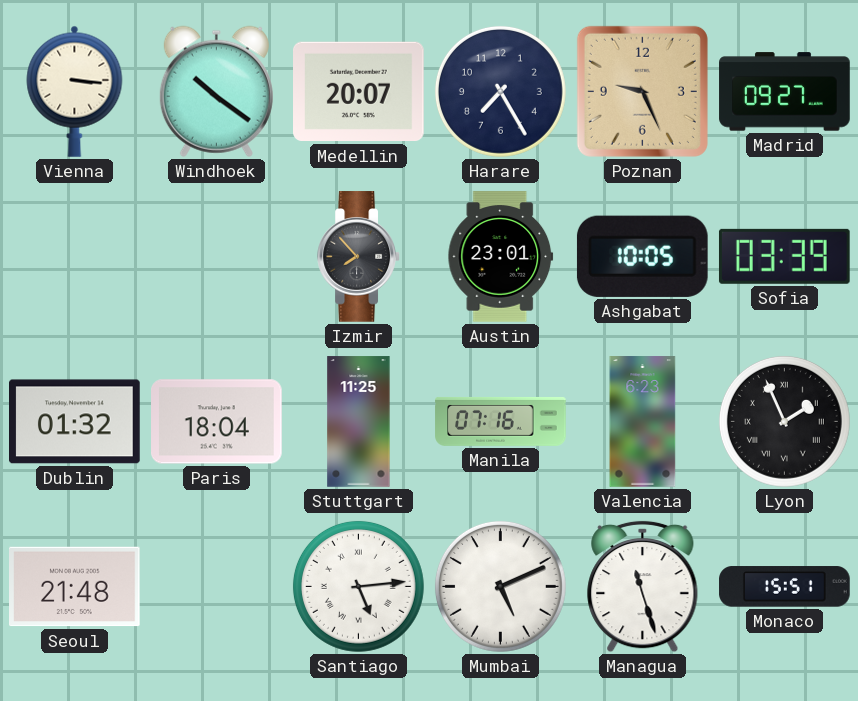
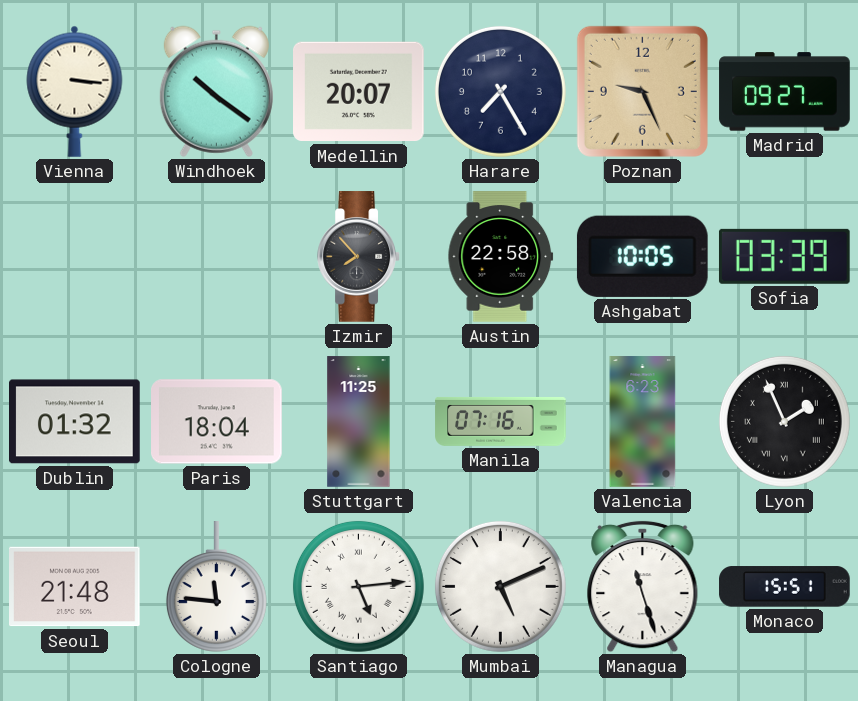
Austin: 23:01 -> 22:58
Cologne: none -> 11:46
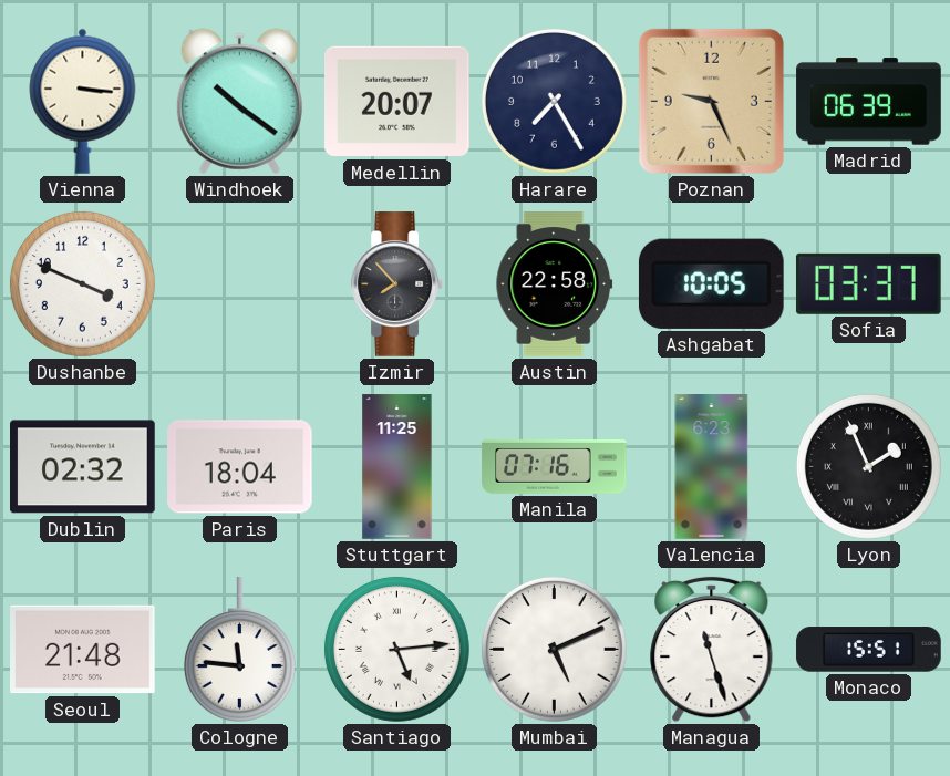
Madrid: 09:27 -> 06:39
Dushanbe: none -> 3:49
Sofia: 03:39 -> 03:37
Dublin: 01:32 -> 02:32
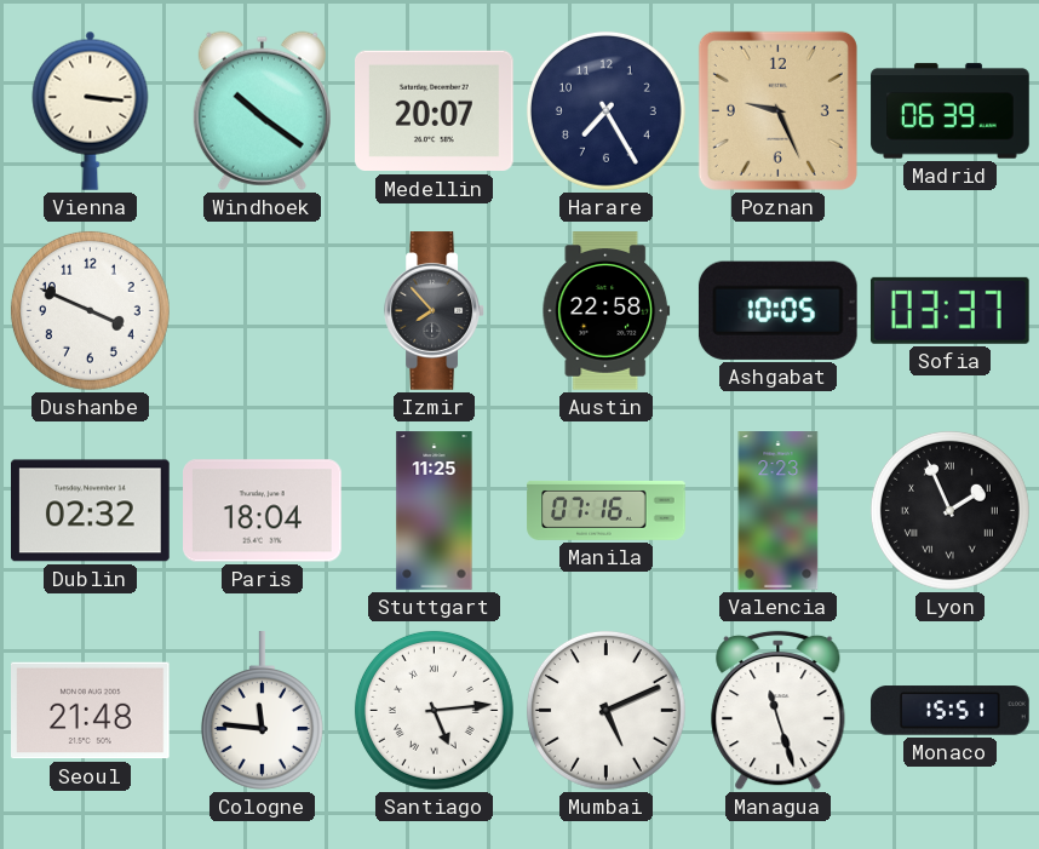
Valencia: 6:23 -> 2:23
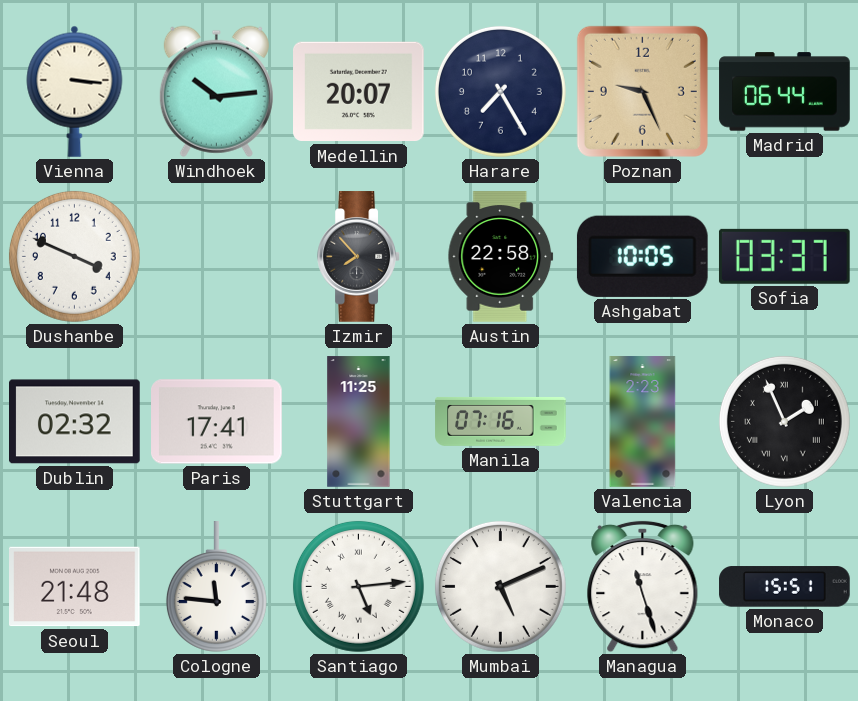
Windhoek: 10:21 -> 10:14
Madrid: 06:39 -> 06:44
Paris: 18:04 -> 17:41
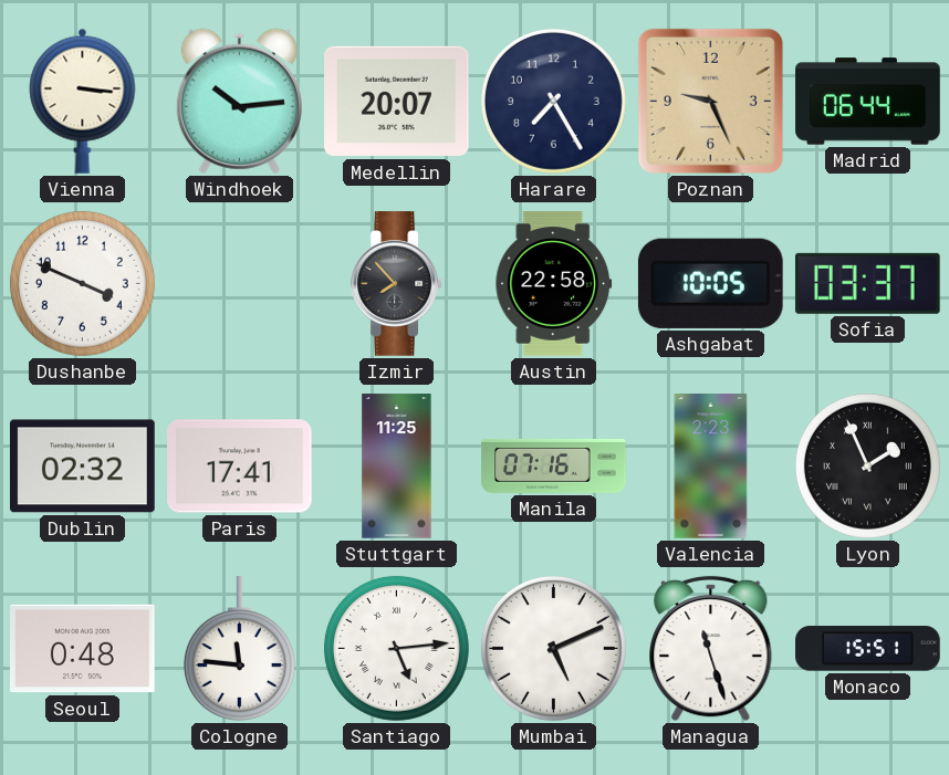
Seoul: 21:48 -> 0:48
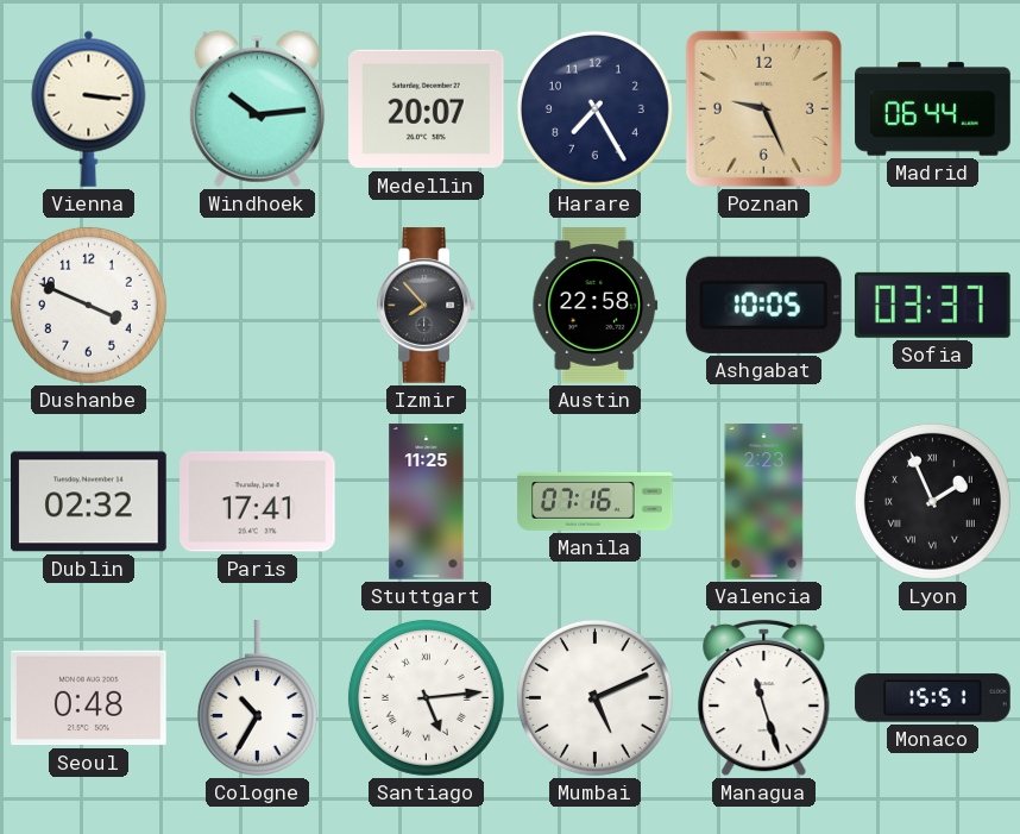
Cologne: 11:46 -> 10:35
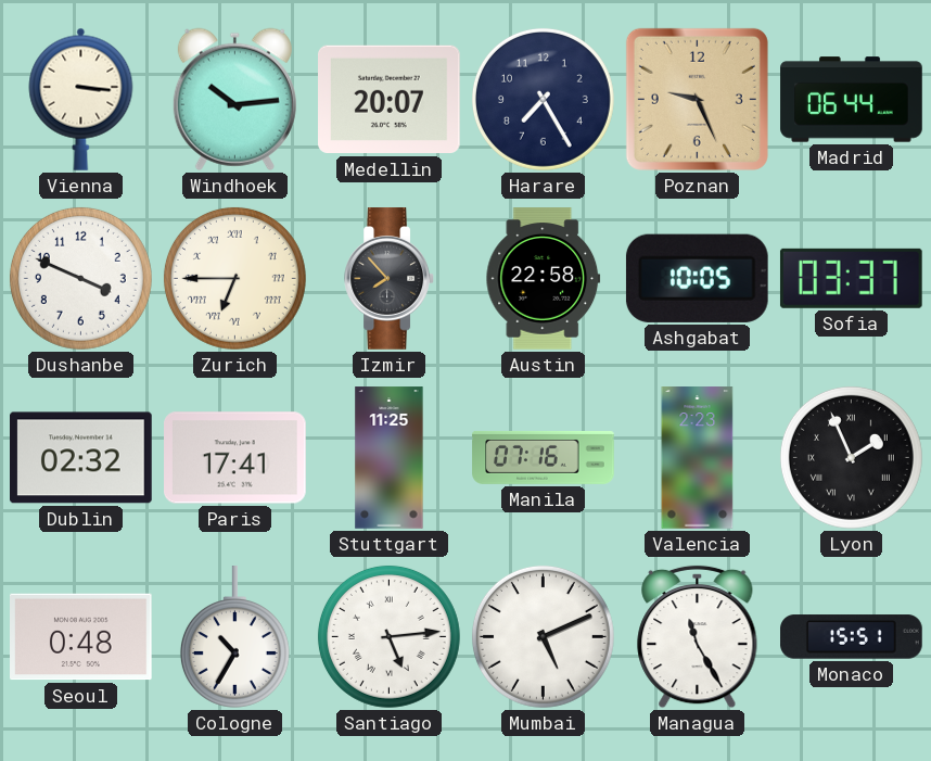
Zurich: none -> 6:45
Managua: 11:27 -> 11:25
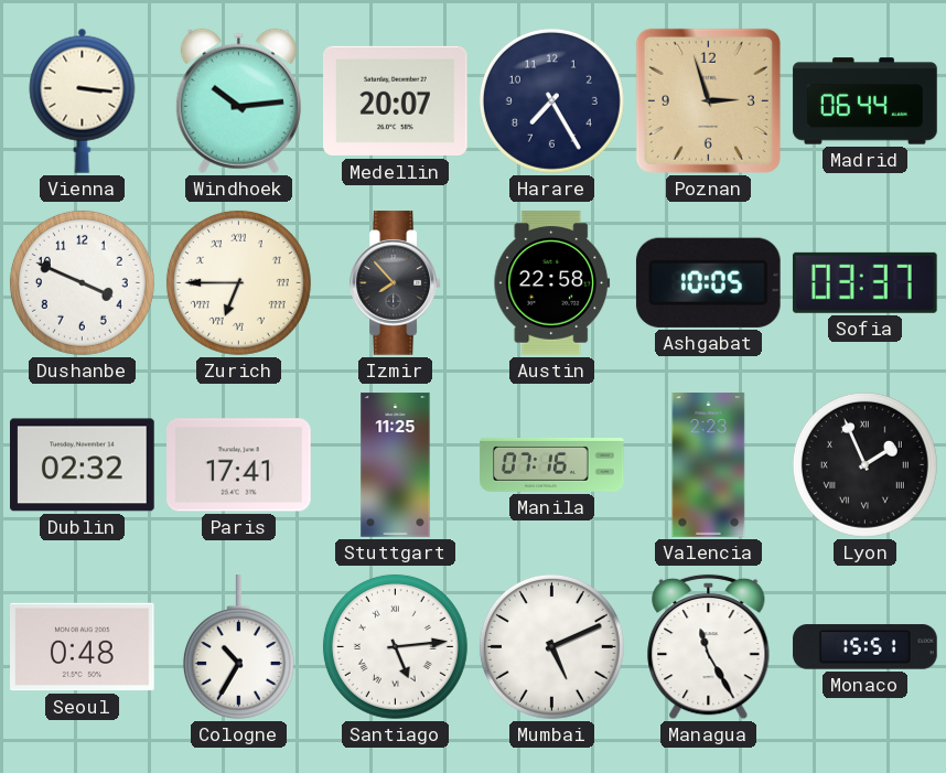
Poznan: 9:26 -> 2:57
